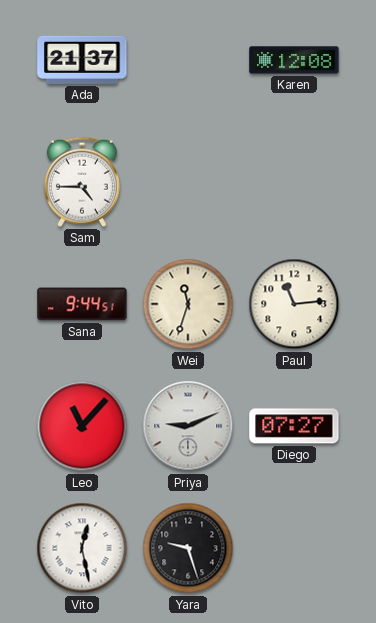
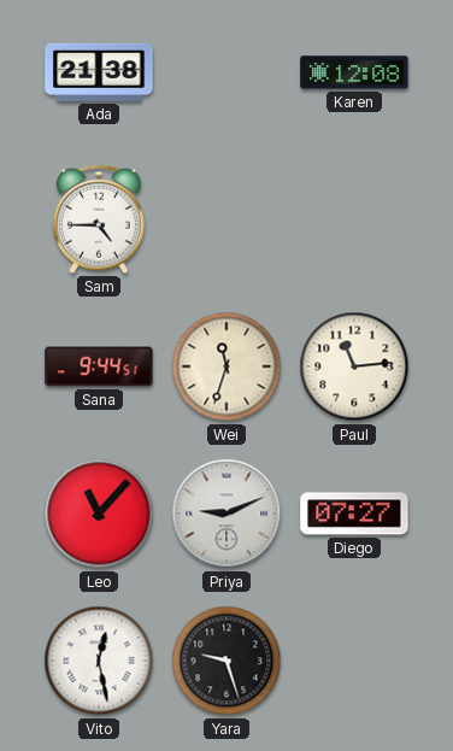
Ada: 21:37 -> 21:38
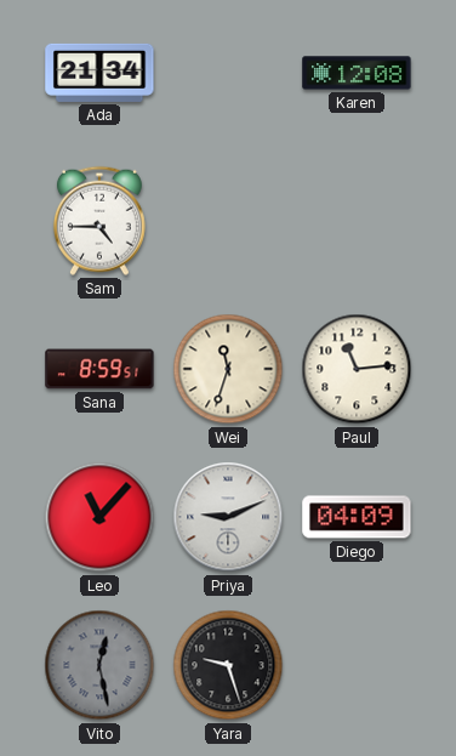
Ada: 21:38 -> 21:34
Sana: 9:44 -> 8:59
Diego: 07:27 -> 04:09
Vito dial: white -> grey
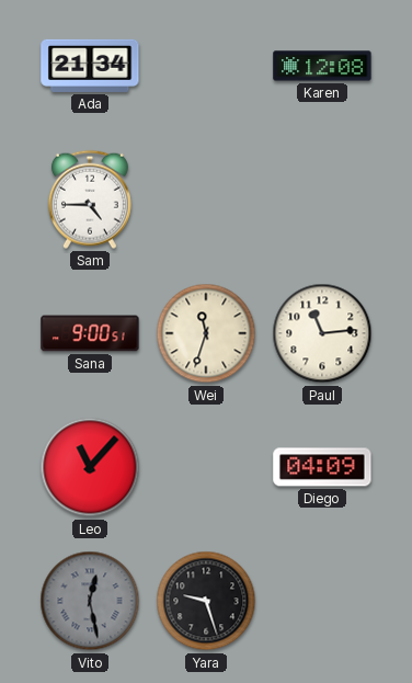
Sana: 8:59 -> 9:00
Priya: 9:11 -> none
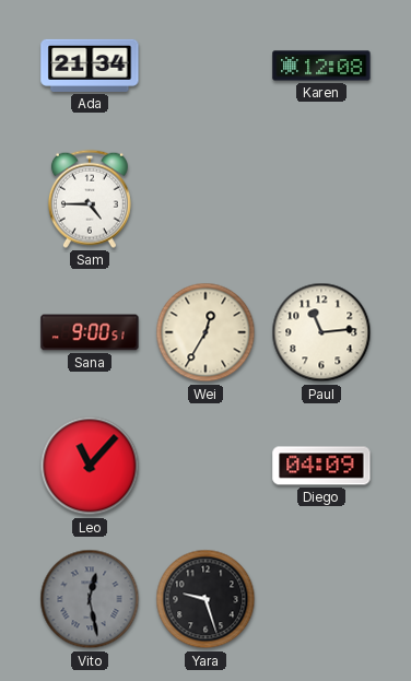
Wei: 11:33 -> 12:35
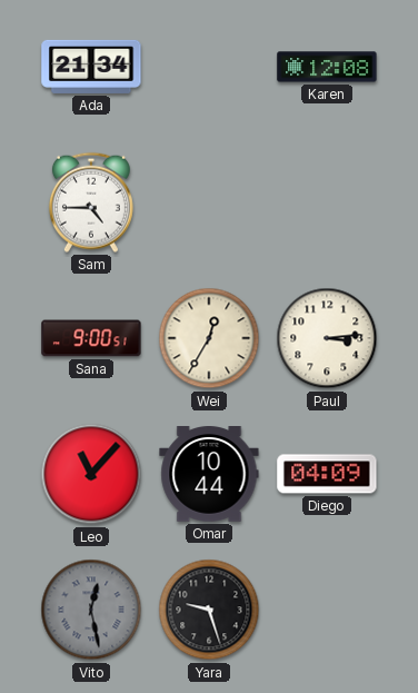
Paul: 11:14 -> 3:14
Omar: none -> 10:44
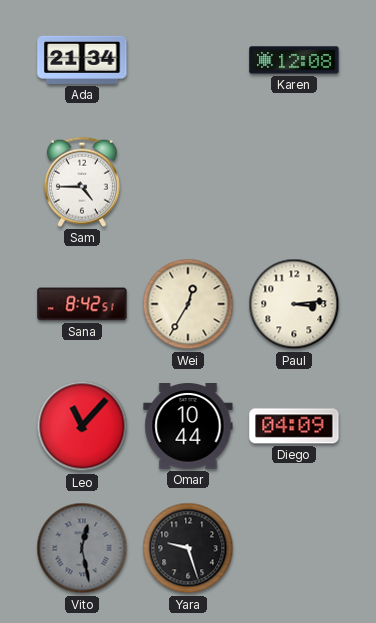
Sana: 9:00 -> 8:42
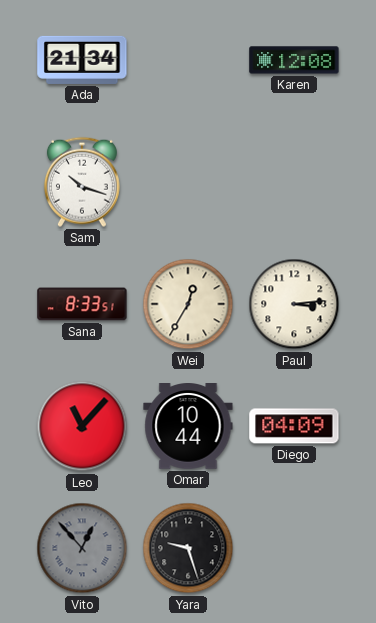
Sam: 4:45 -> 10:18
Sana: 8:42 -> 8:33
Vito: 12:28 -> 12:53
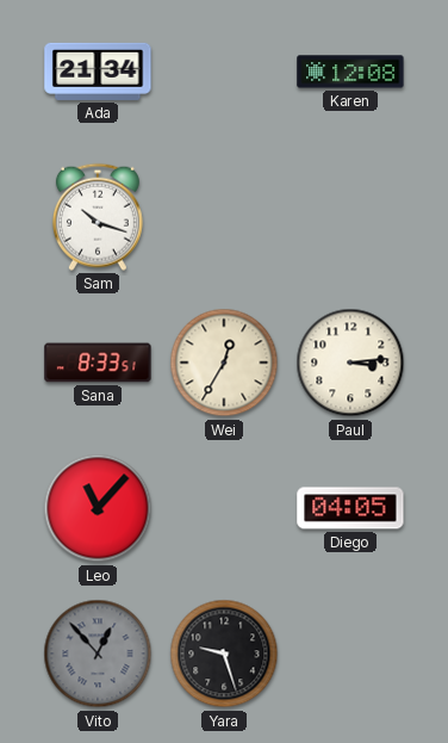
Omar: 10:44 -> none
Diego: 04:09 -> 04:05
